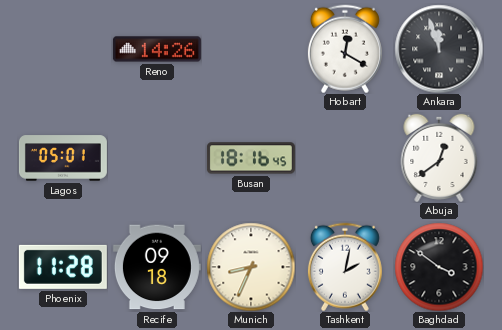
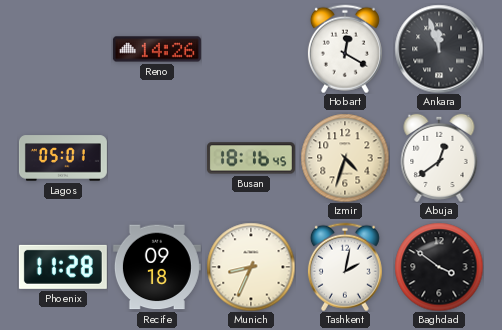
Izmir: none -> 4:33
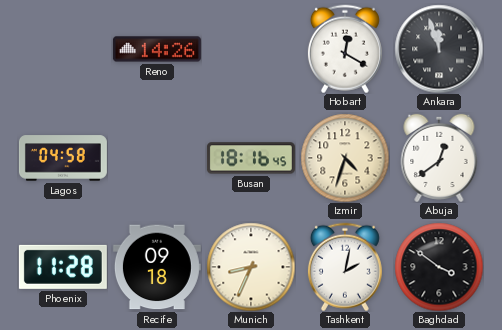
Lagos: 05:01 -> 04:58
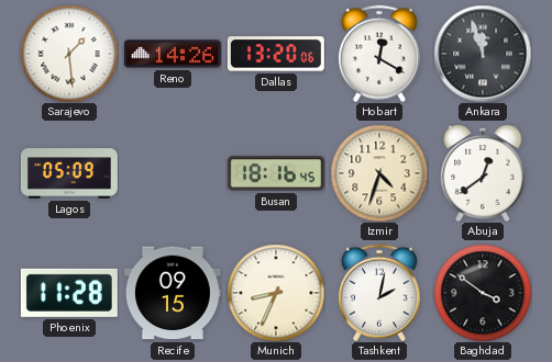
Sarajevo: none -> 1:29
Dallas: none -> 13:20
Lagos: 04:58 -> 05:09
Recife: 09:18 -> 09:15
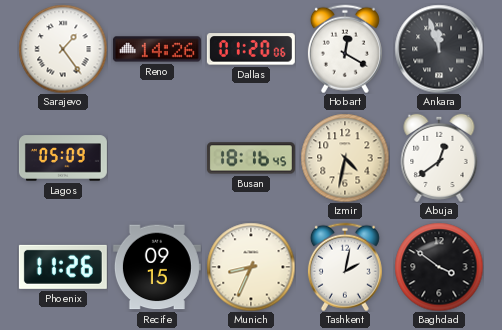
Sarajevo: 1:29 -> 1:24
Dallas: 13:20 -> 01:20
Izmir: 4:33 -> 4:32
Phoenix: 11:28 -> 11:26
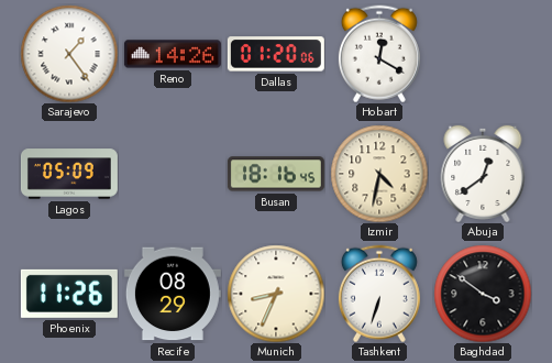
Ankara: 11:57 -> none
Recife: 09:15 -> 08:29
Tashkent: 2:02 -> 6:33
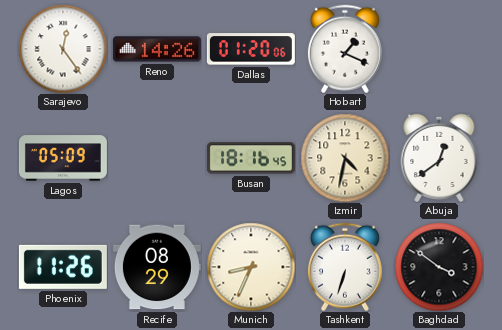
Sarajevo: 1:24 -> 12:24
Hobart: 12:20 -> 1:19
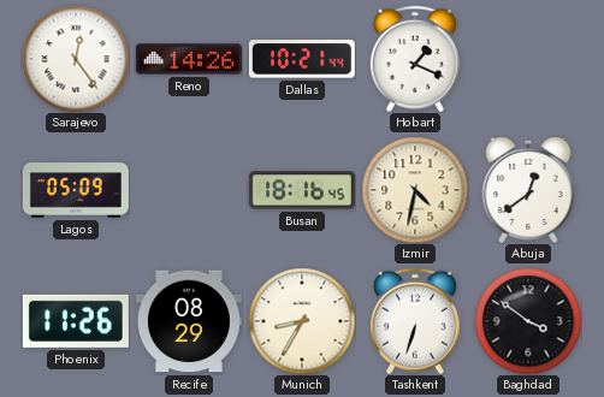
Dallas: 01:20 -> 10:21
Munich: 8:34 -> 8:35
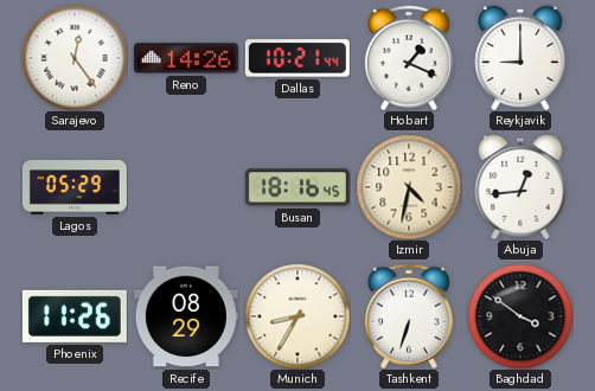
Reykjavik: none -> 9:00
Lagos: 05:09 -> 05:29
Abuja: 12:39 -> 12:44
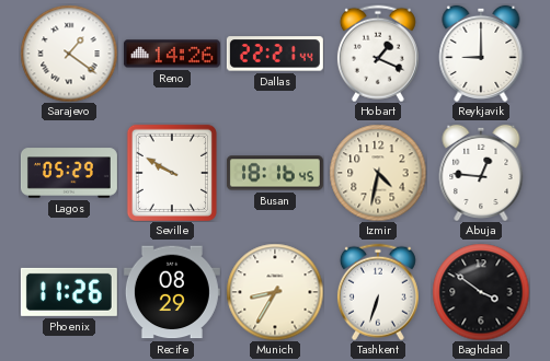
Sarajevo: 12:24 -> 1:21
Dallas: 10:21 -> 22:21
Seville: none -> 9:50
Abuja: 12:44 -> 12:46
